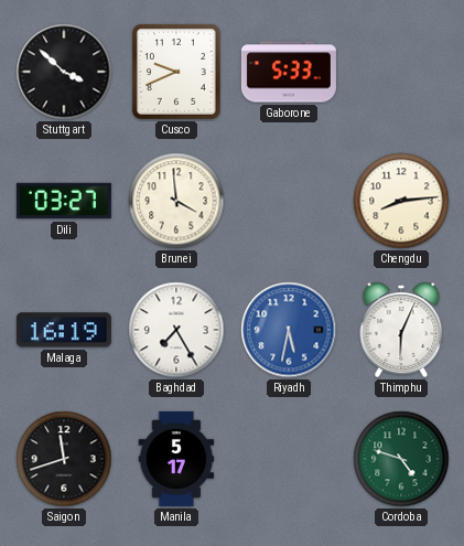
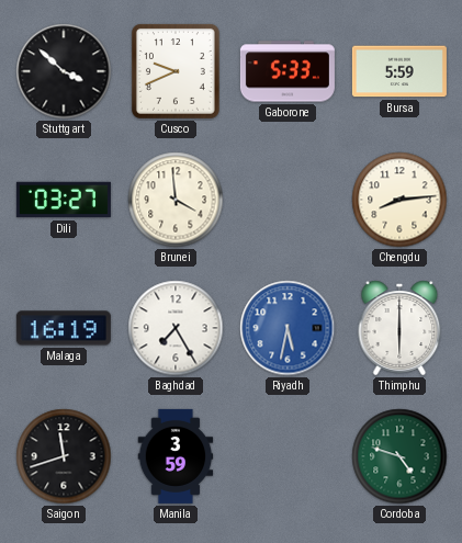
Bursa: none -> 5:59
Thimphu: 6:04 -> 6:00
Manila: 5:17 -> 3:59
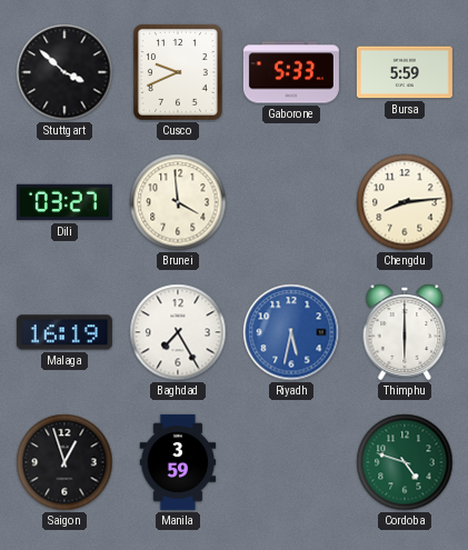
Saigon: 11:42 -> 12:57
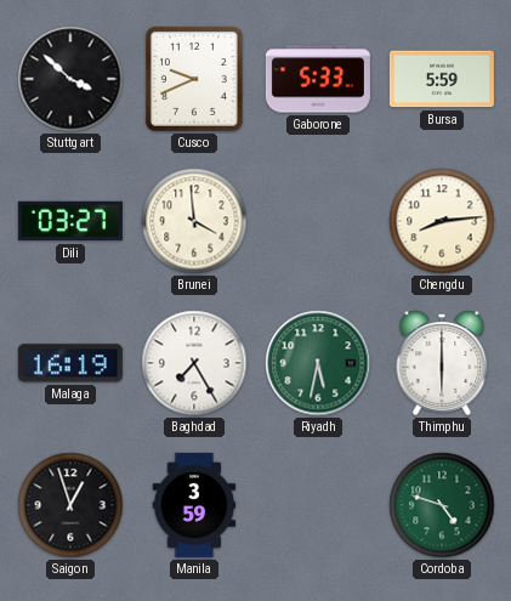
Riyadh dial: blue -> green
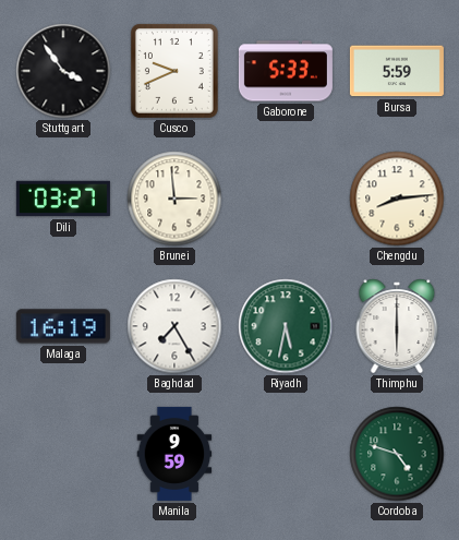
Stuttgart: 3:52 -> 3:54
Brunei: 3:59 -> 2:59
Saigon: 12:57 -> none
Manila: 3:59 -> 9:59
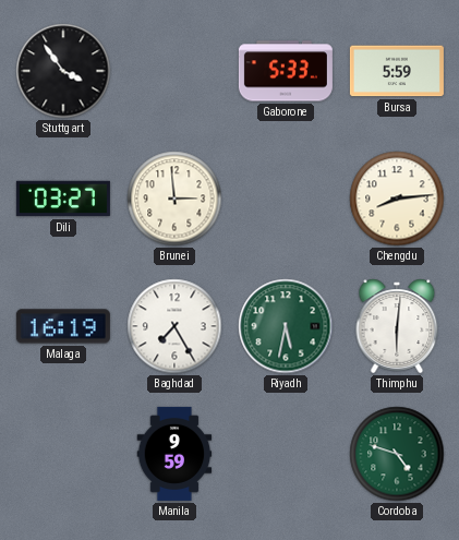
Cusco: 9:41 -> none
Thimphu: 6:00 -> 6:01
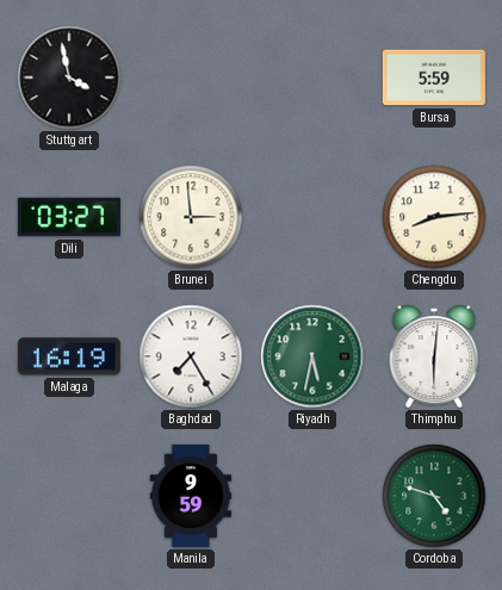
Stuttgart: 3:54 -> 3:58
Gaborone: 5:33 -> none
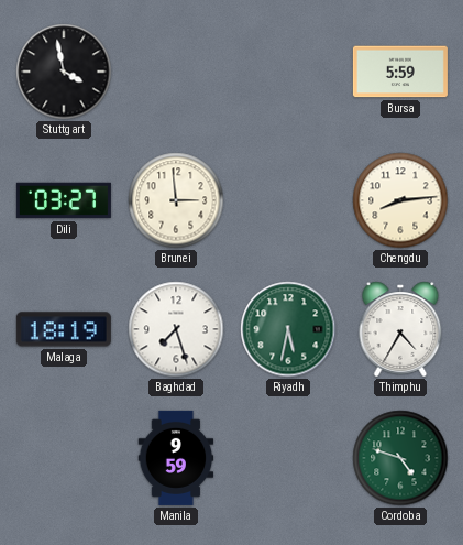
Malaga: 16:19 -> 18:19
Baghdad: 7:25 -> 7:27
Thimphu: 6:01 -> 4:35
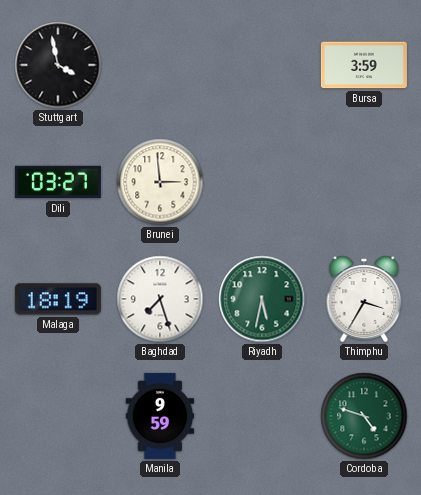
Bursa: 5:59 -> 3:59
Chengdu: 8:14 -> none
Thimphu: 4:35 -> 3:35
